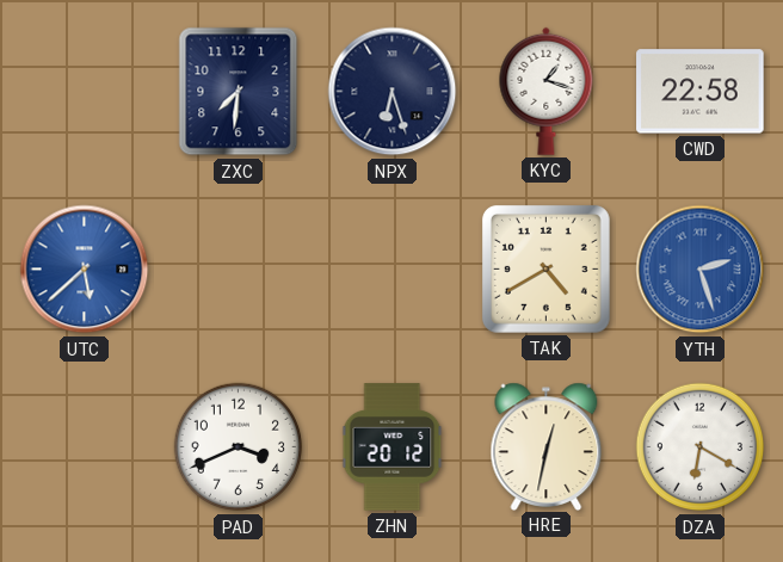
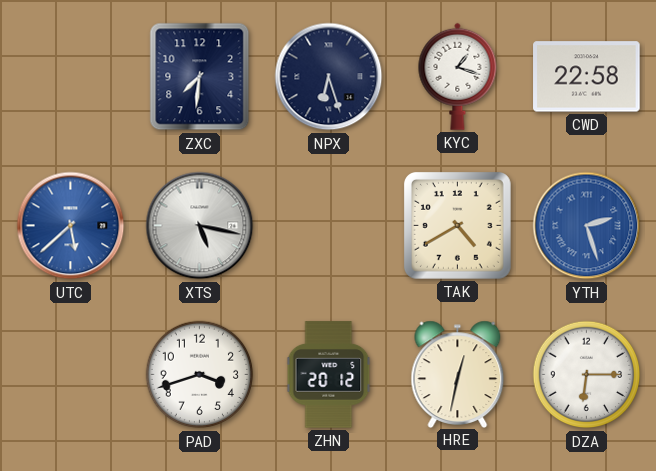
XTS: none -> 5:17
PAD: 3:41 -> 3:42
DZA: 6:20 -> 6:15
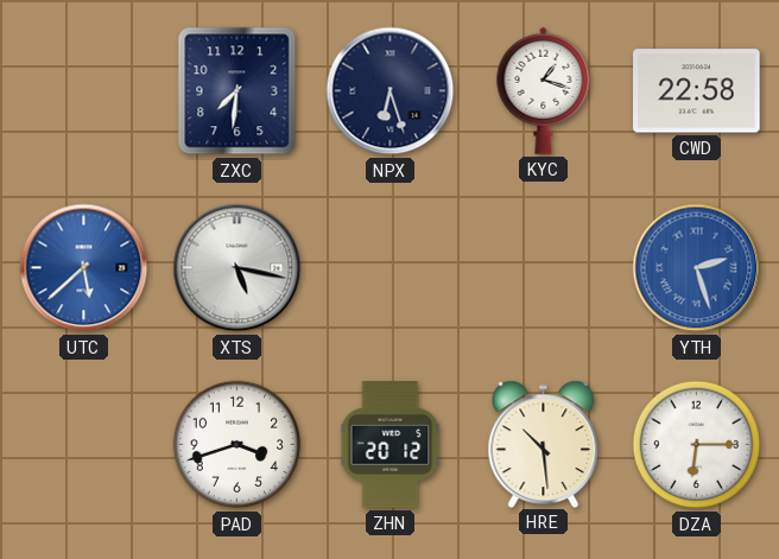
TAK: 4:40 -> none
HRE: 12:32 -> 10:29
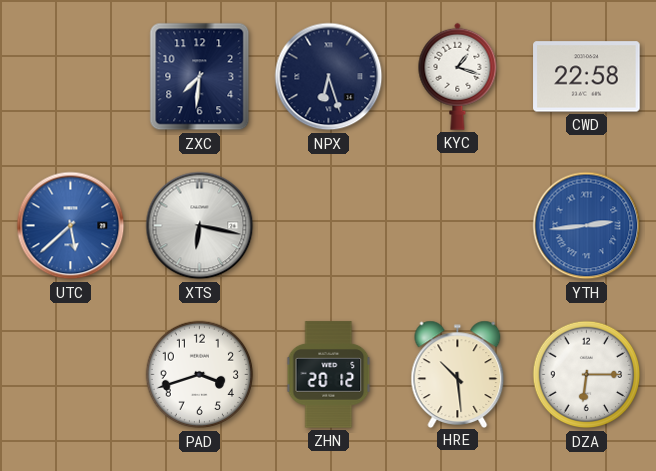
XTS: 5:17 -> 6:17
YTH: 2:27 -> 2:44
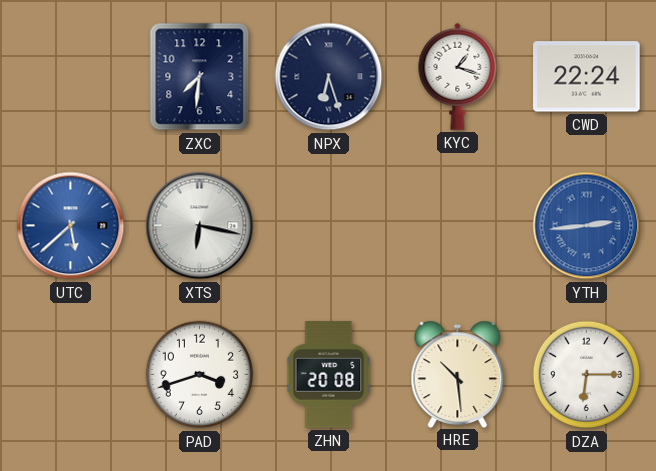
CWD: 22:58 -> 22:24
ZHN: 20:12 -> 20:08
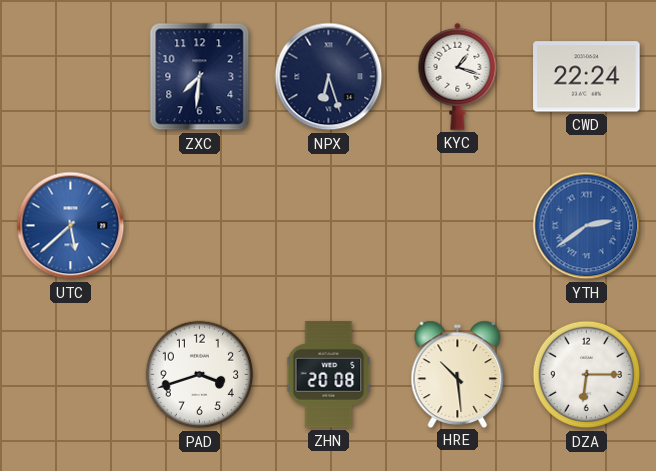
XTS: 6:17 -> none
YTH: 2:44 -> 2:39
